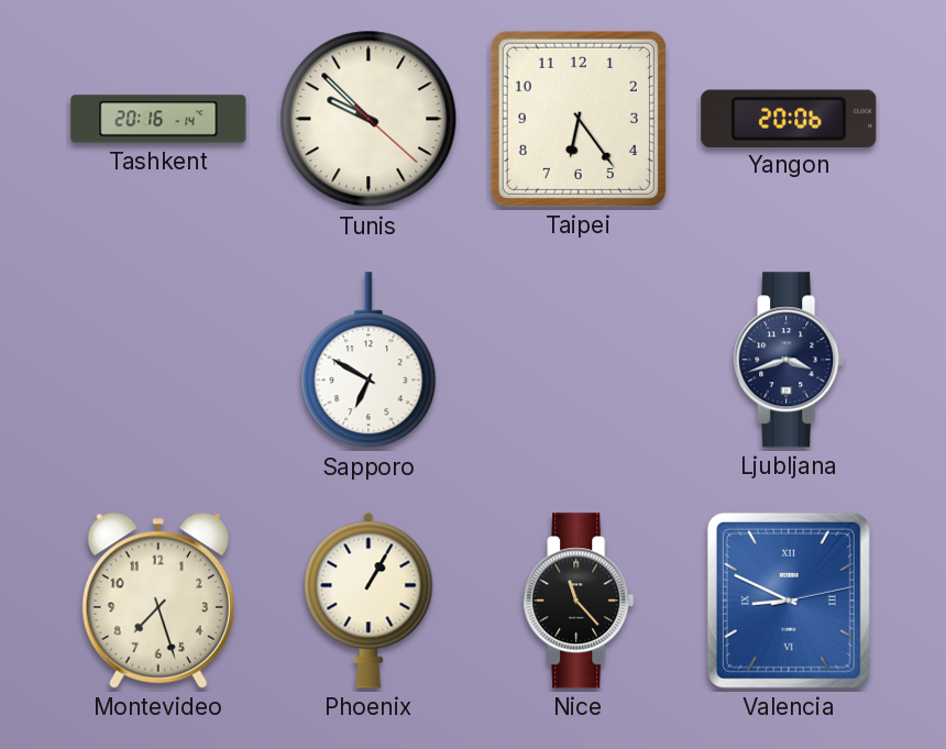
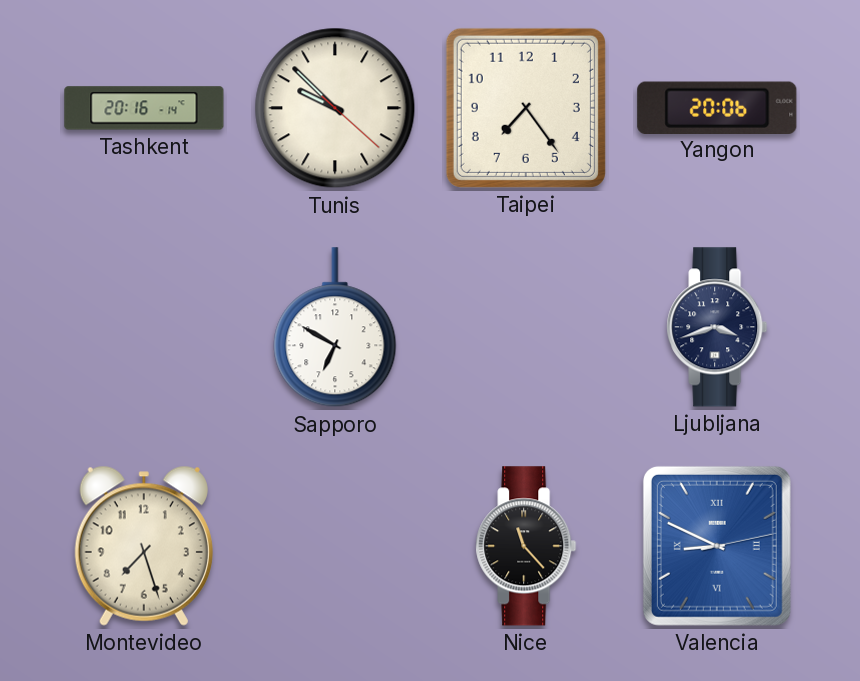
Taipei: 6:24 -> 7:24
Phoenix: 1:05 -> none
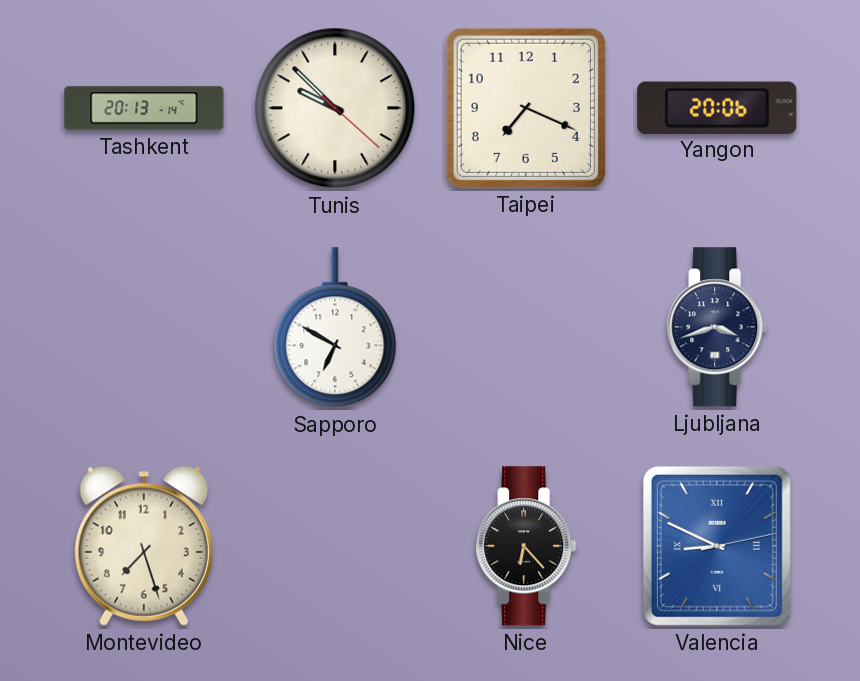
Tashkent: 20:16 -> 20:13
Taipei: 7:24 -> 7:19
Nice: 11:23 -> 6:23
